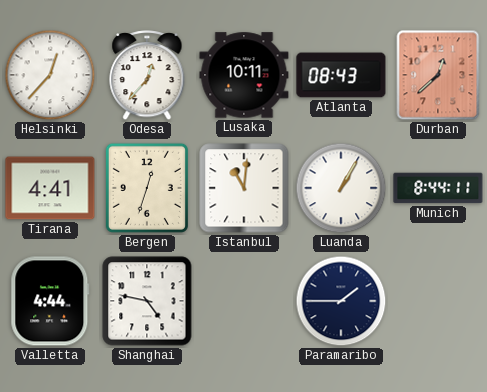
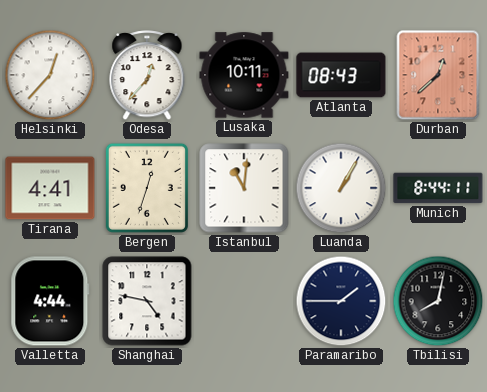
Tbilisi: none -> 8:02
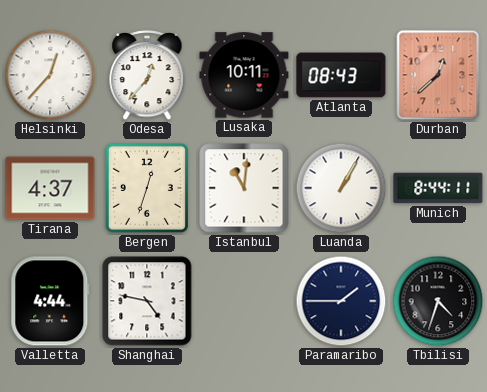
Tirana: 4:41 -> 4:37
Tbilisi: 8:02 -> 4:33
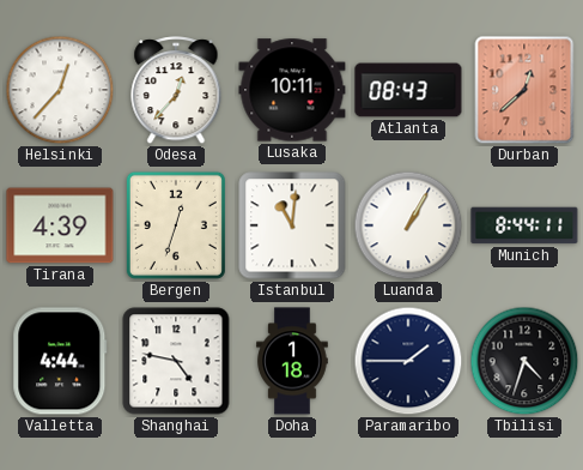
Tirana: 4:37 -> 4:39
Doha: none -> 1:18
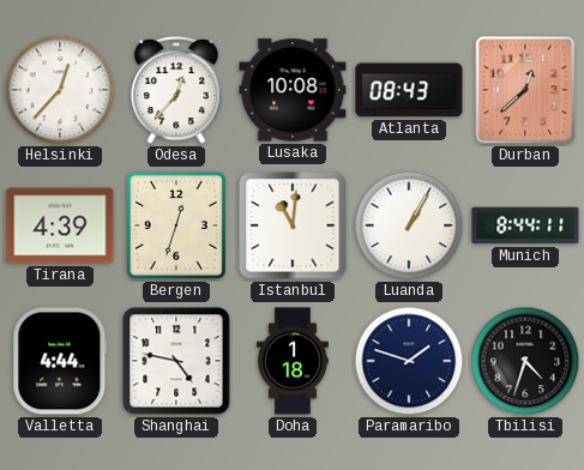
Lusaka: 10:11 -> 10:08
Paramaribo: 1:45 -> 1:48
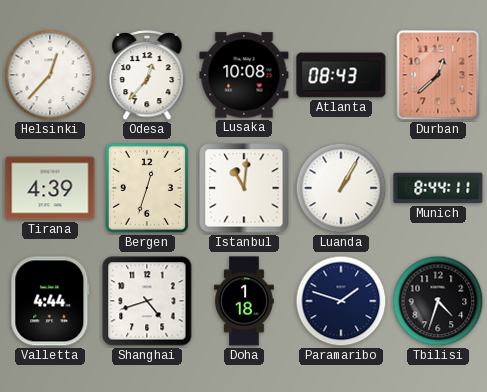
Shanghai: 4:47 -> 4:42
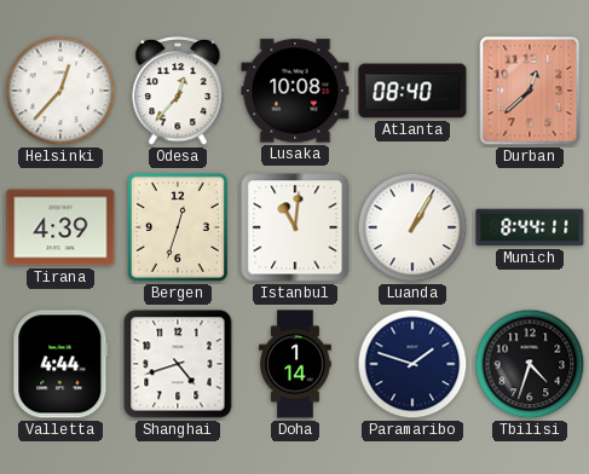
Atlanta: 08:43 -> 08:40
Doha: 1:18 -> 1:14
